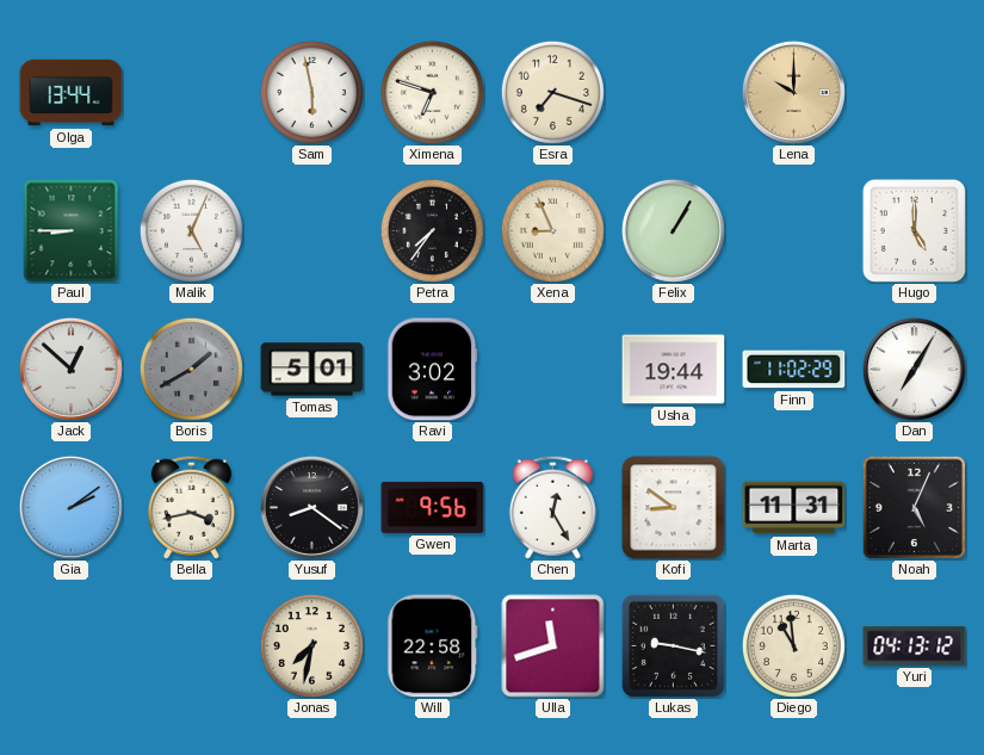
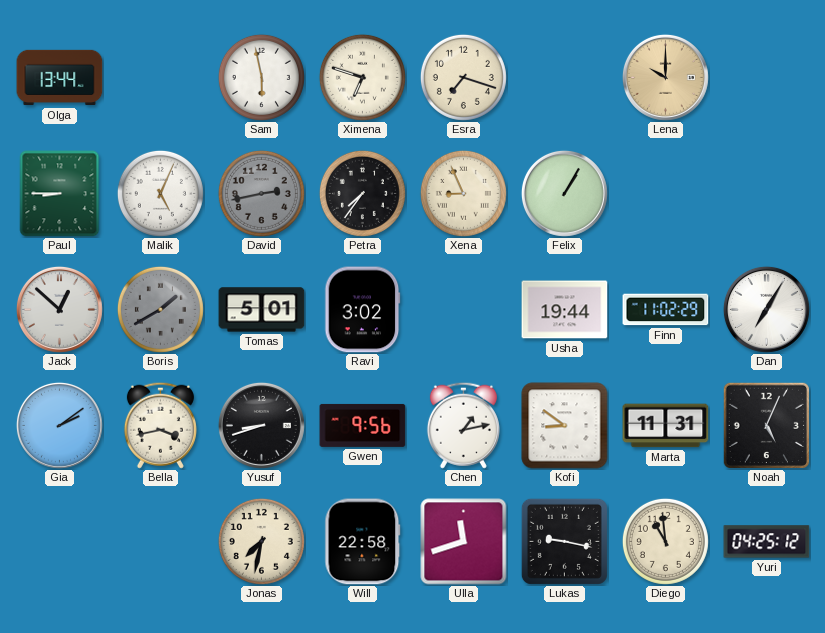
David: none -> 2:43
Hugo: 5:00 -> none
Yusuf: 8:21 -> 8:42
Chen: 12:25 -> 1:13
Yuri: 04:13 -> 04:25
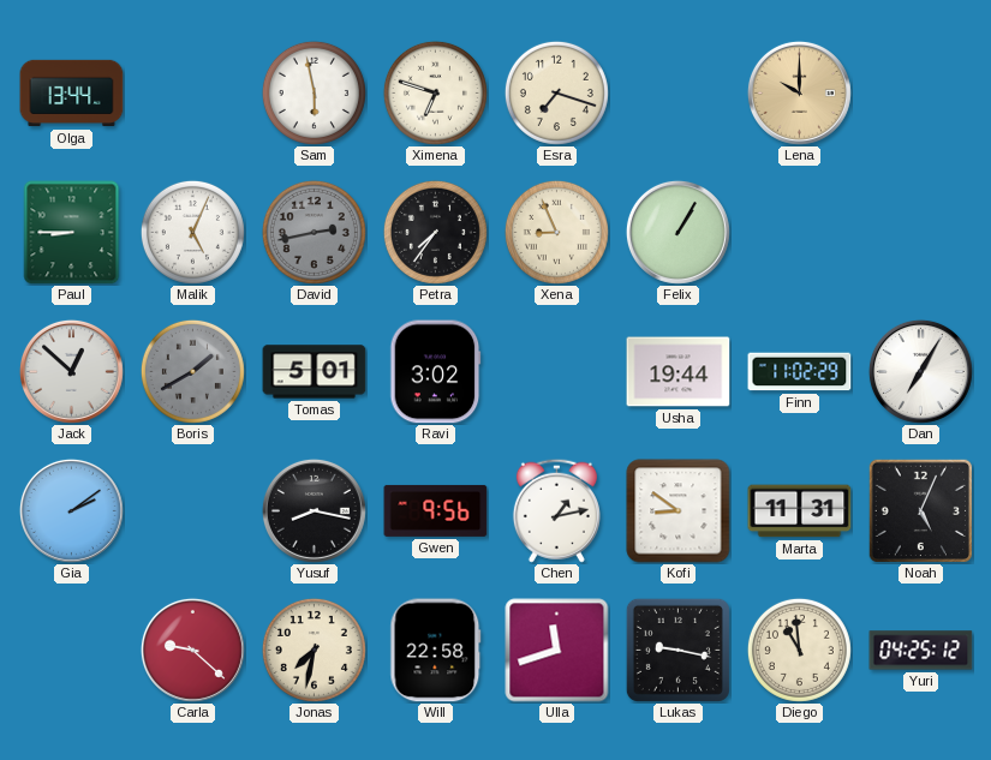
Bella: 3:43 -> none
Yusuf: 8:42 -> 8:17
Carla: none -> 9:22
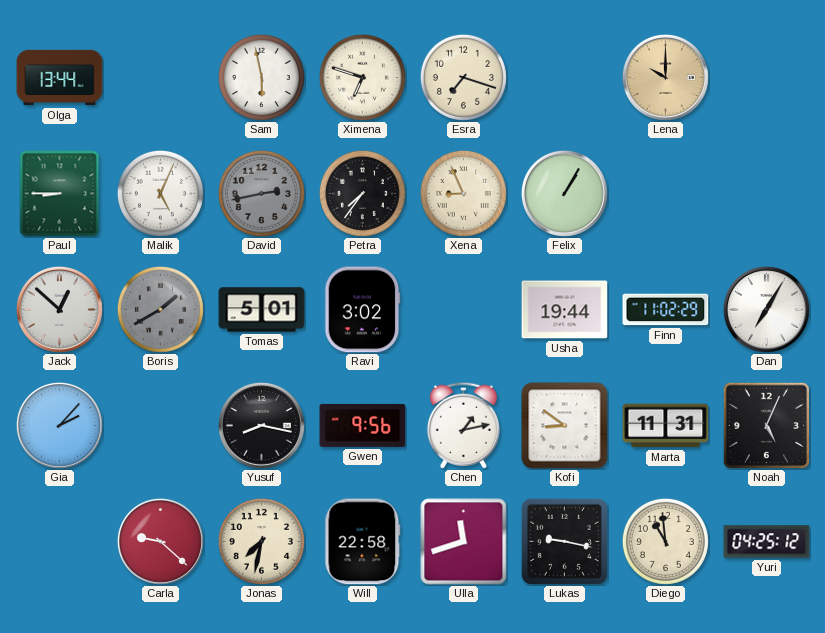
Gia: 2:09 -> 2:07
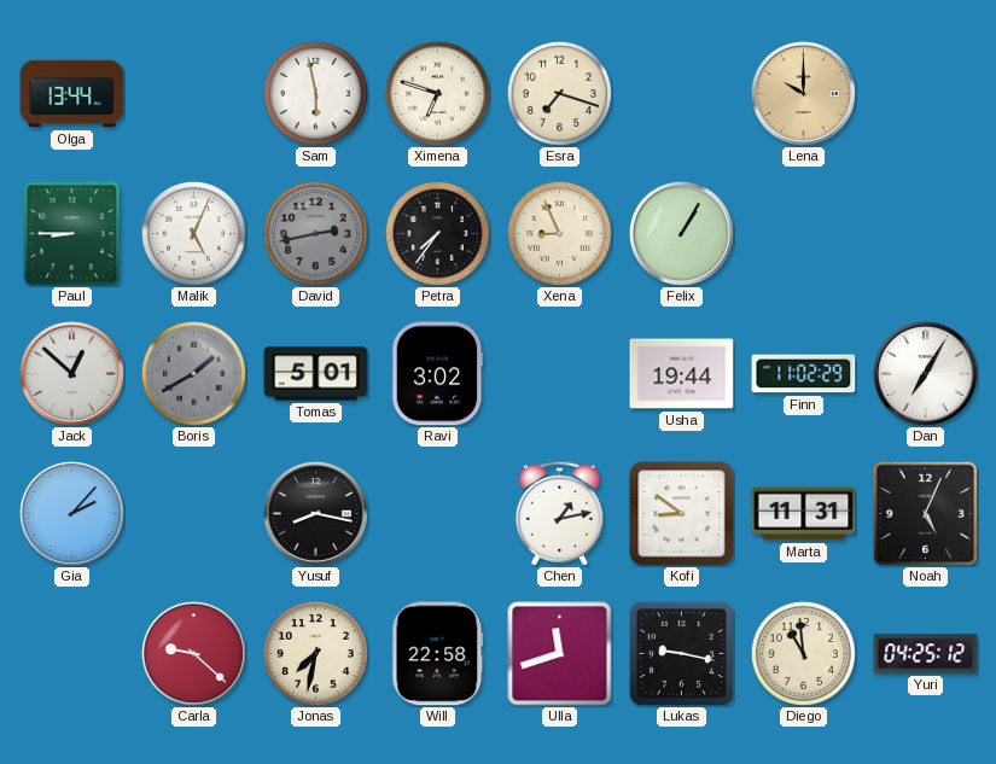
Gwen: 9:56 -> none
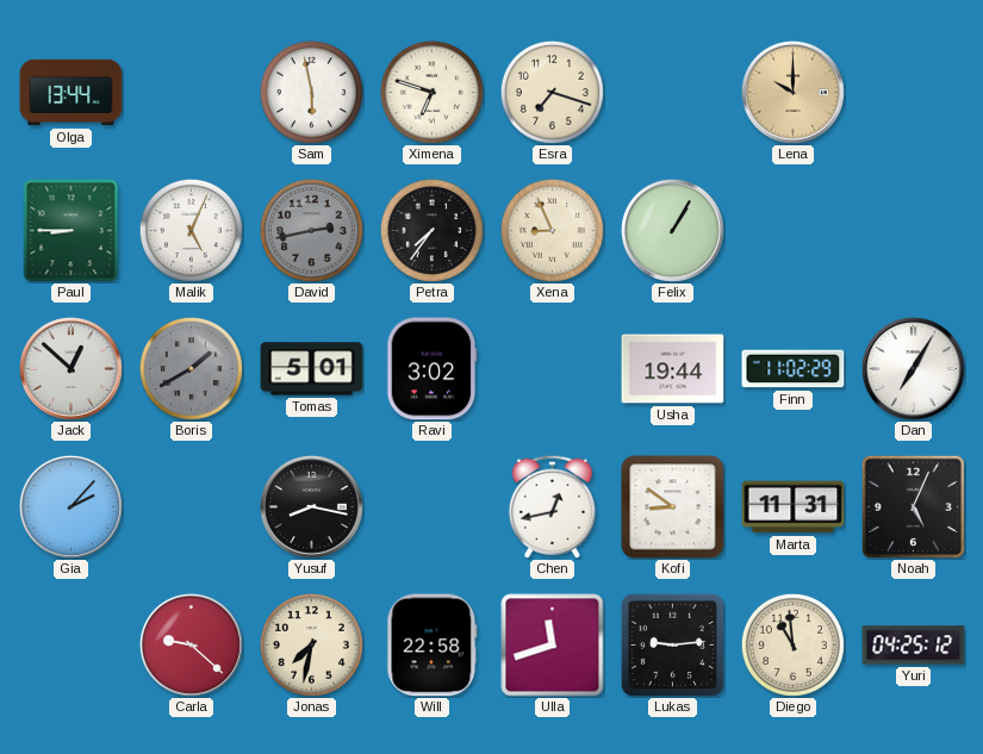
Chen: 1:13 -> 12:43
Lukas: 9:17 -> 9:14
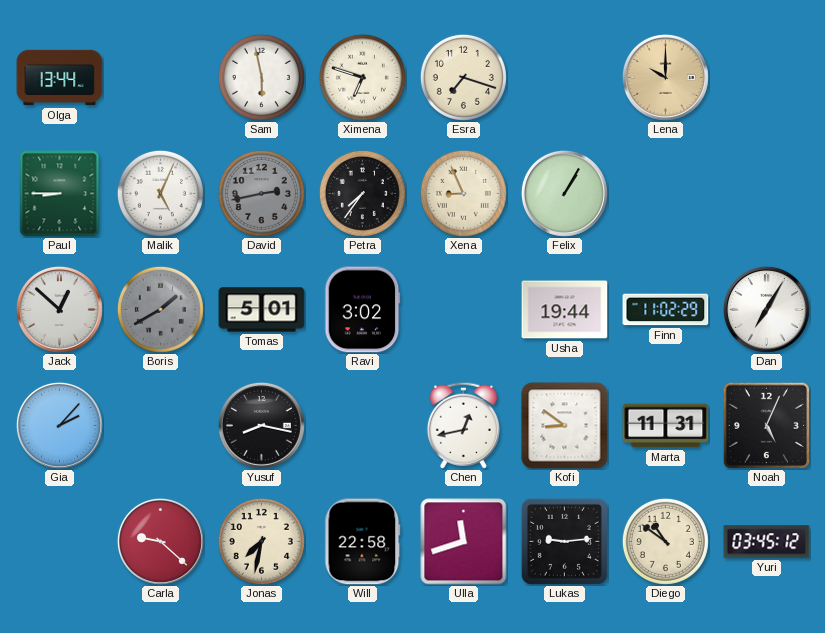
Diego: 10:59 -> 10:51
Yuri: 04:25 -> 03:45
